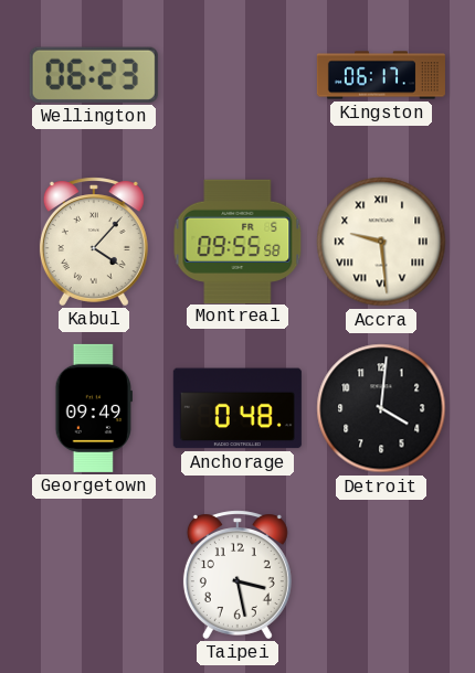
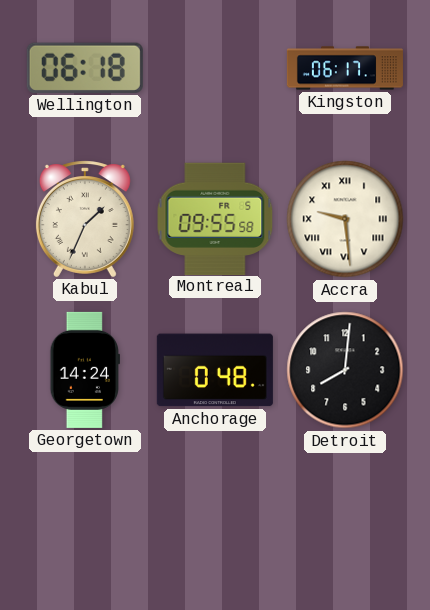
Wellington: 06:23 -> 06:18
Kabul: 4:07 -> 1:34
Georgetown: 09:49 -> 14:24
Detroit: 4:01 -> 8:01
Taipei: 3:28 -> none
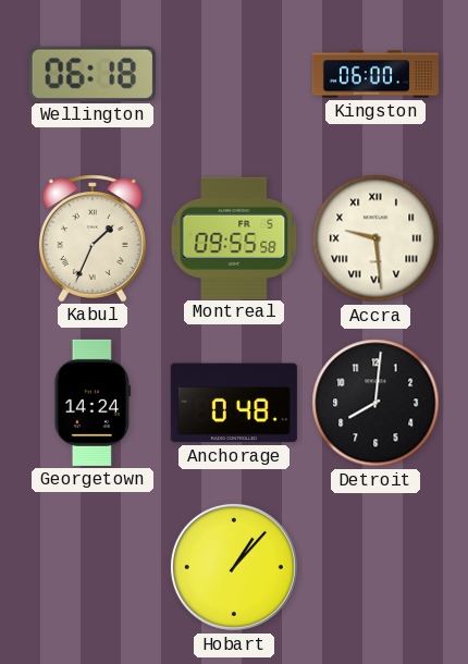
Kingston: 06:17 -> 06:00
Hobart: none -> 1:07
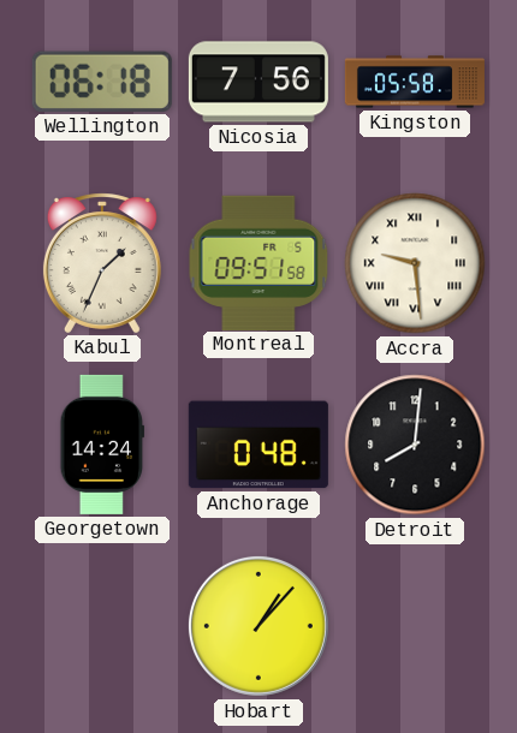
Nicosia: none -> 7:56
Kingston: 06:00 -> 05:58
Montreal: 09:55 -> 09:51
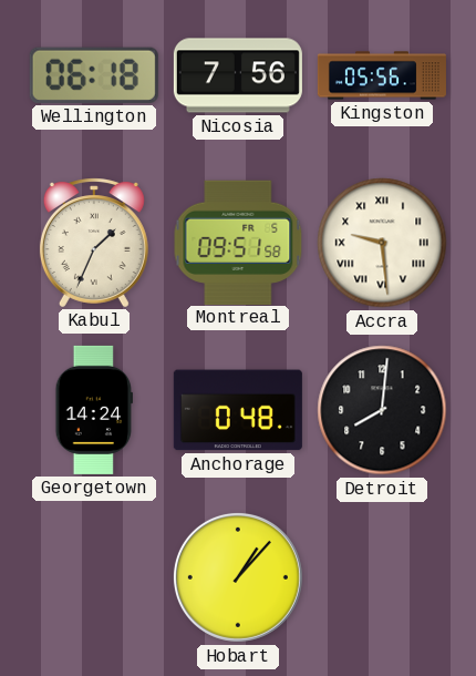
Kingston: 05:58 -> 05:56
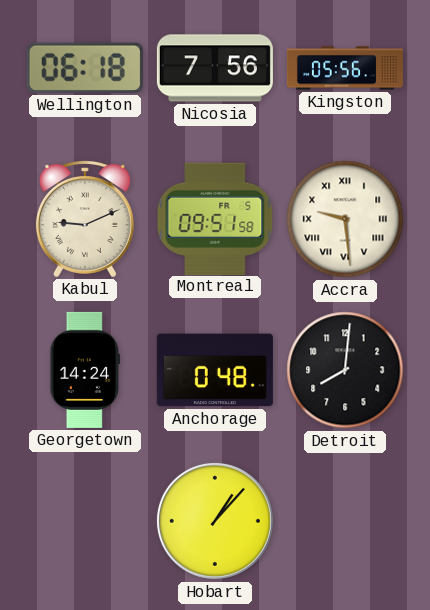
Kabul: 1:34 -> 9:11
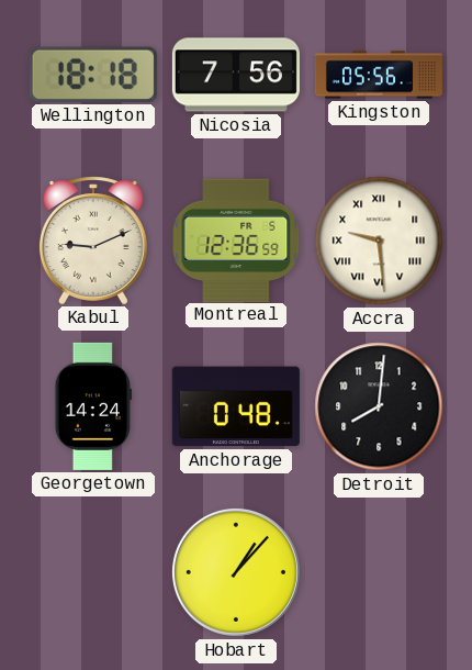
Wellington: 06:18 -> 18:18
Montreal: 09:51 -> 12:36
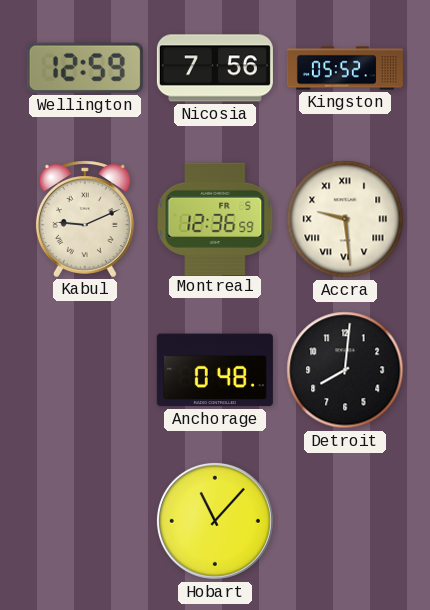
Wellington: 18:18 -> 12:59
Kingston: 05:56 -> 05:52
Georgetown: 14:24 -> none
Hobart: 1:07 -> 11:07
